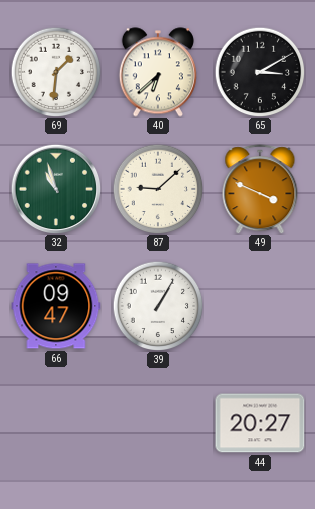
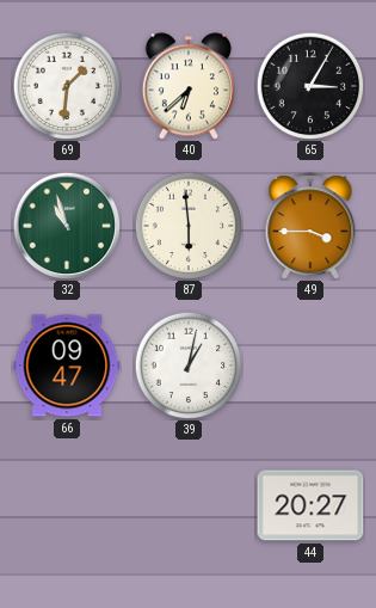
65: 3:10 -> 3:05
87: 9:08 -> 5:59
49: 3:49 -> 3:45
39: 1:05 -> 1:02
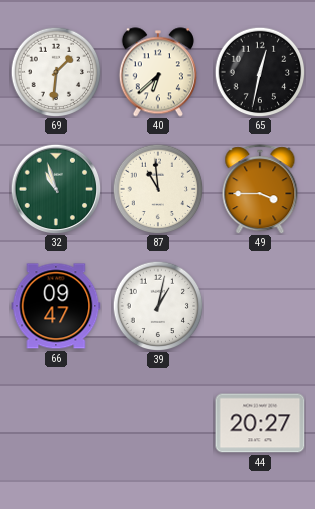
65: 3:05 -> 12:32
87: 5:59 -> 10:59
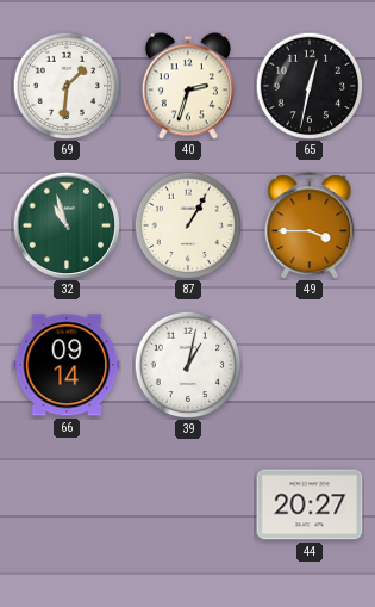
40: 6:38 -> 2:33
87: 10:59 -> 1:05
66: 09:47 -> 09:14
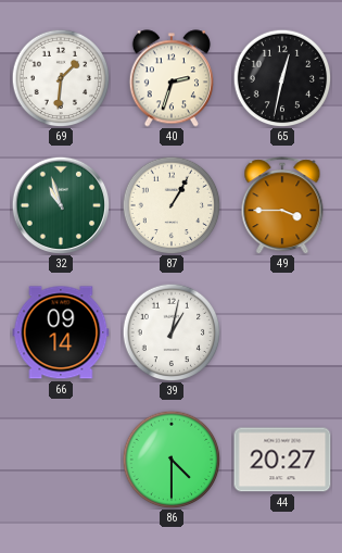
86: none -> 4:30
